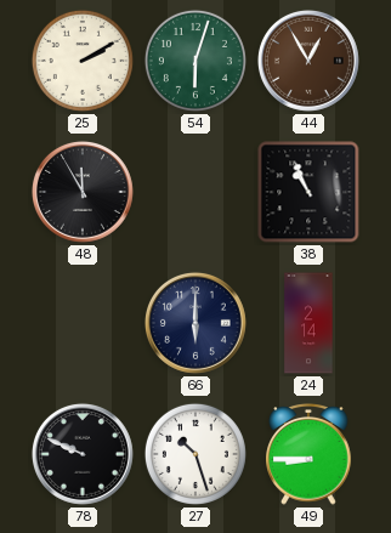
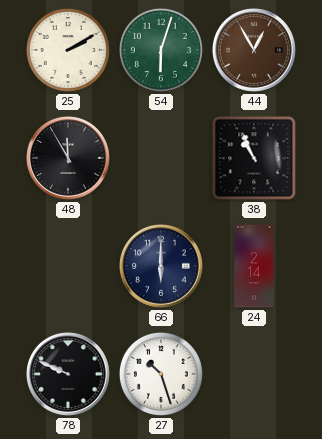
49: 8:45 -> none
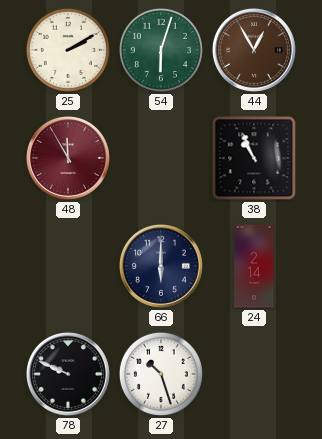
48 dial: black -> burgundy
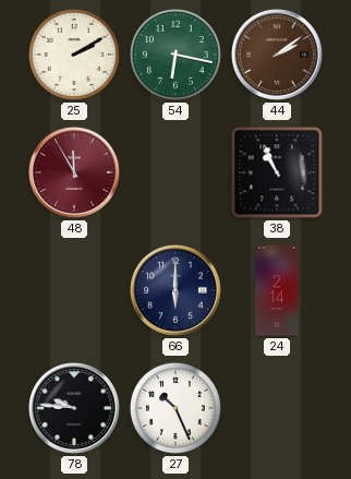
54: 6:03 -> 6:17
44: 12:55 -> 2:09
78: 9:49 -> 9:46
27: 10:27 -> 10:26
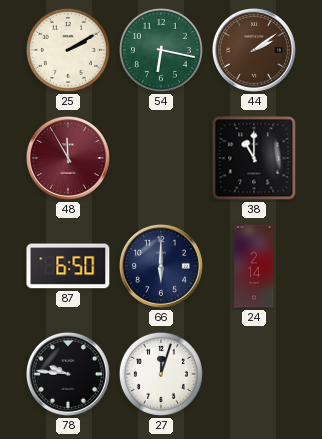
38: 10:56 -> 11:00
87: none -> 6:50
27: 10:26 -> 12:03
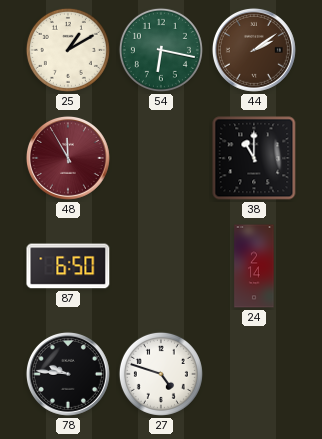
25: 2:10 -> 1:10
66: 6:00 -> none
27: 12:03 -> 4:48
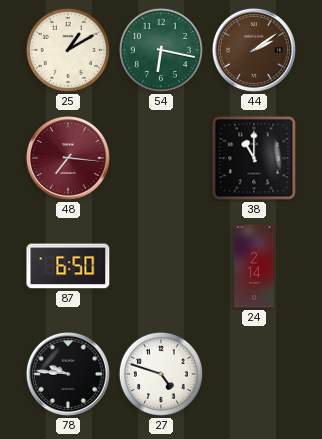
48: 11:55 -> 7:16
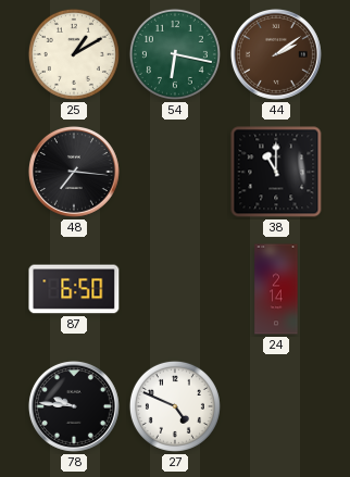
48 dial: burgundy -> black
27: 4:48 -> 4:49
